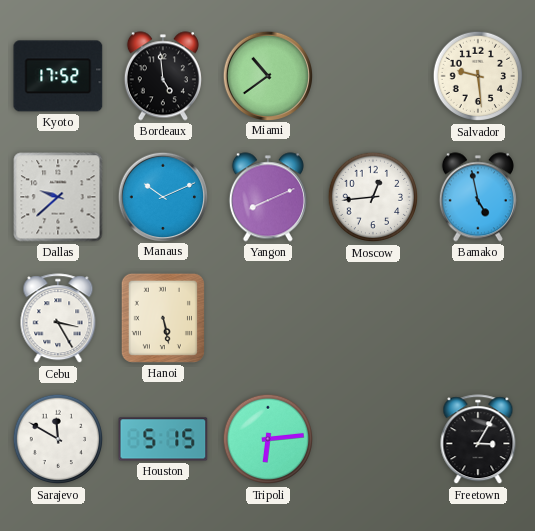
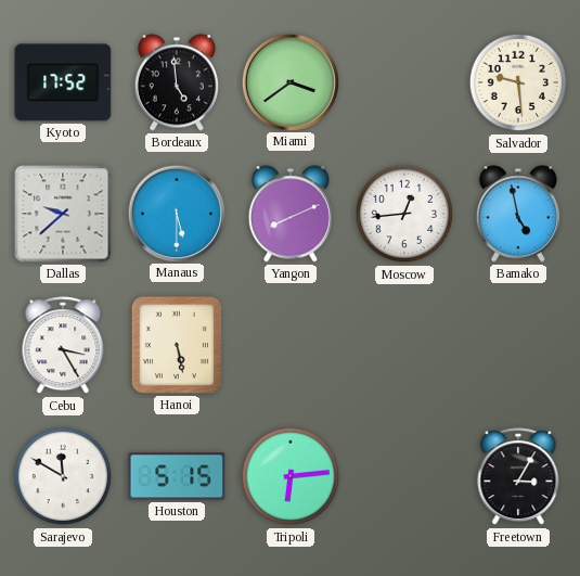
Miami: 10:39 -> 3:39
Manaus: 10:11 -> 5:30
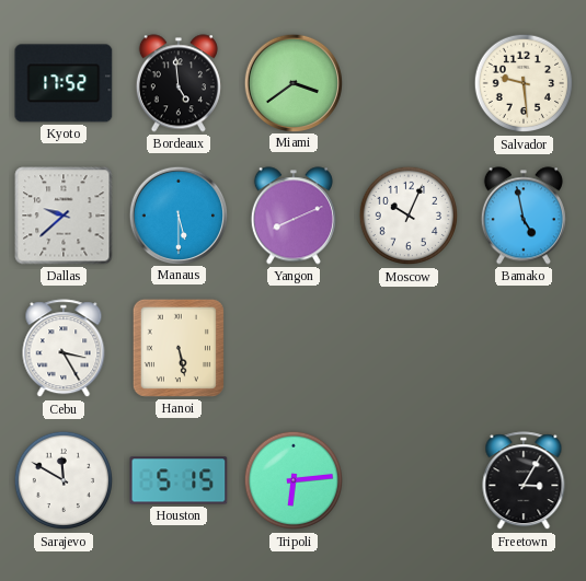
Moscow: 12:44 -> 10:04
